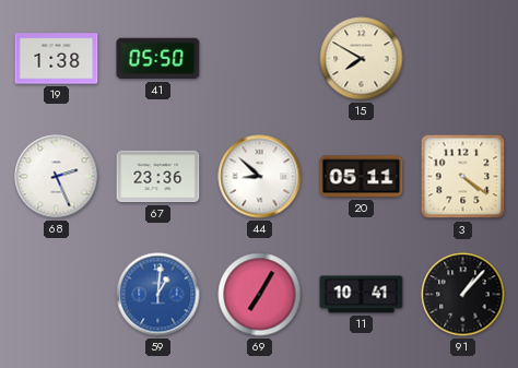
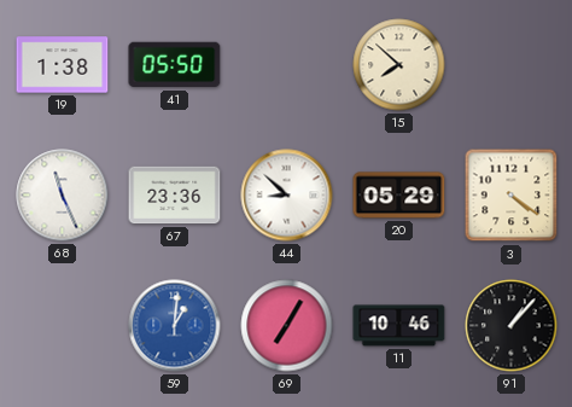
15: 7:50 -> 7:52
68: 2:26 -> 11:26
20: 05:11 -> 05:29
11: 10:41 -> 10:46
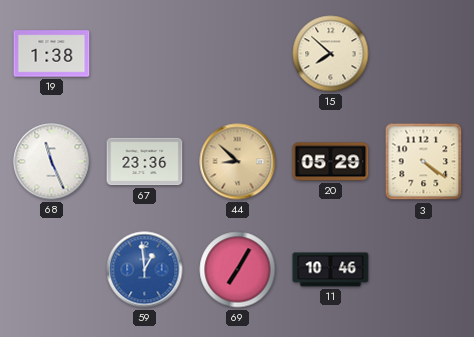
41: 05:50 -> none
44 dial: white -> champagne
59: 1:01 -> 12:59
91: 1:07 -> none
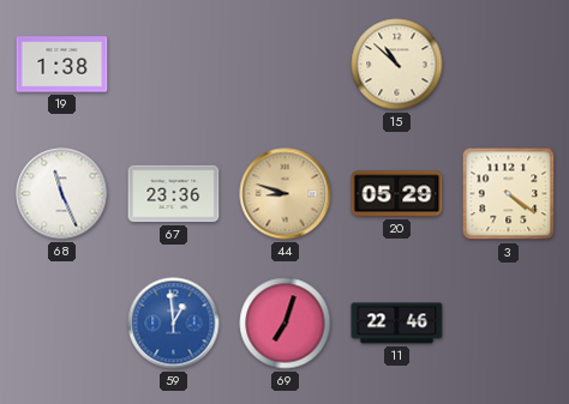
15: 7:52 -> 10:52
44: 8:52 -> 8:48
69: 7:05 -> 7:03
11: 10:46 -> 22:46
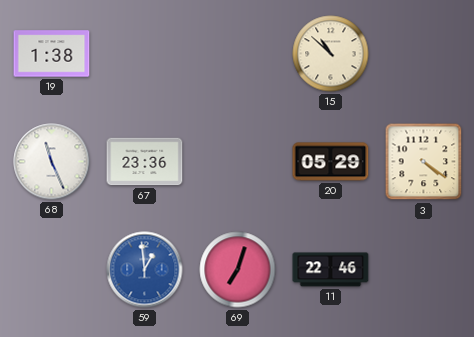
44: 8:48 -> none
